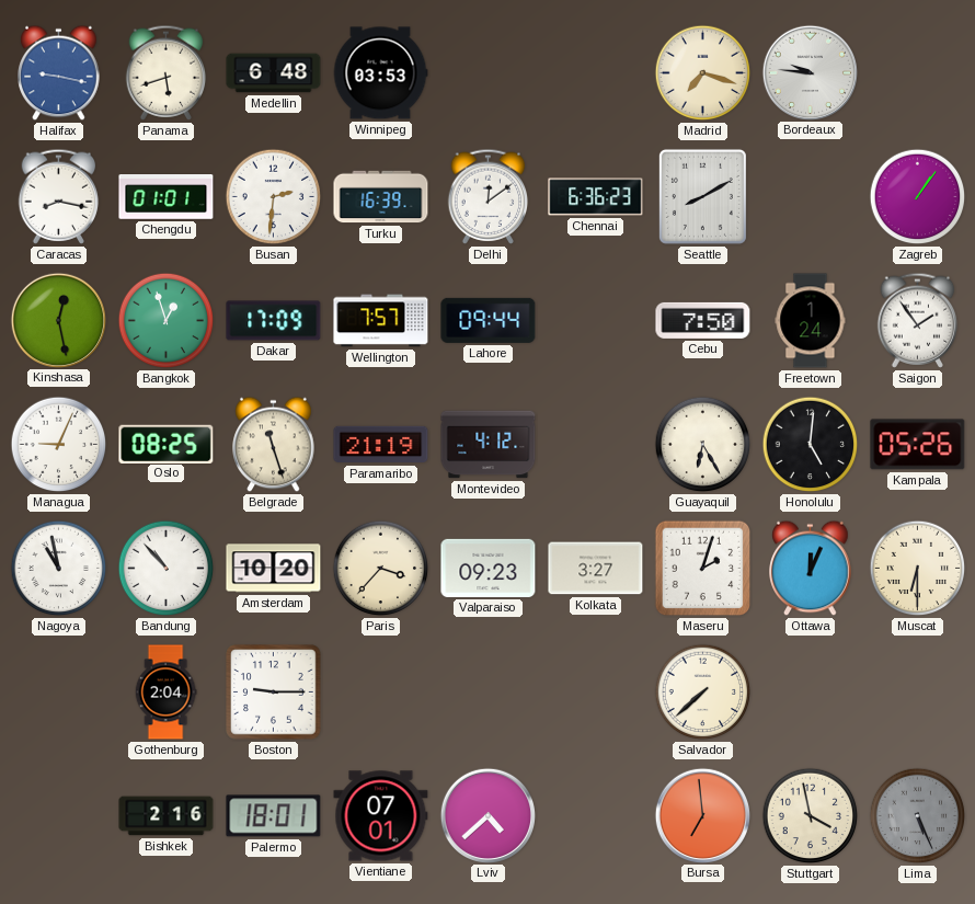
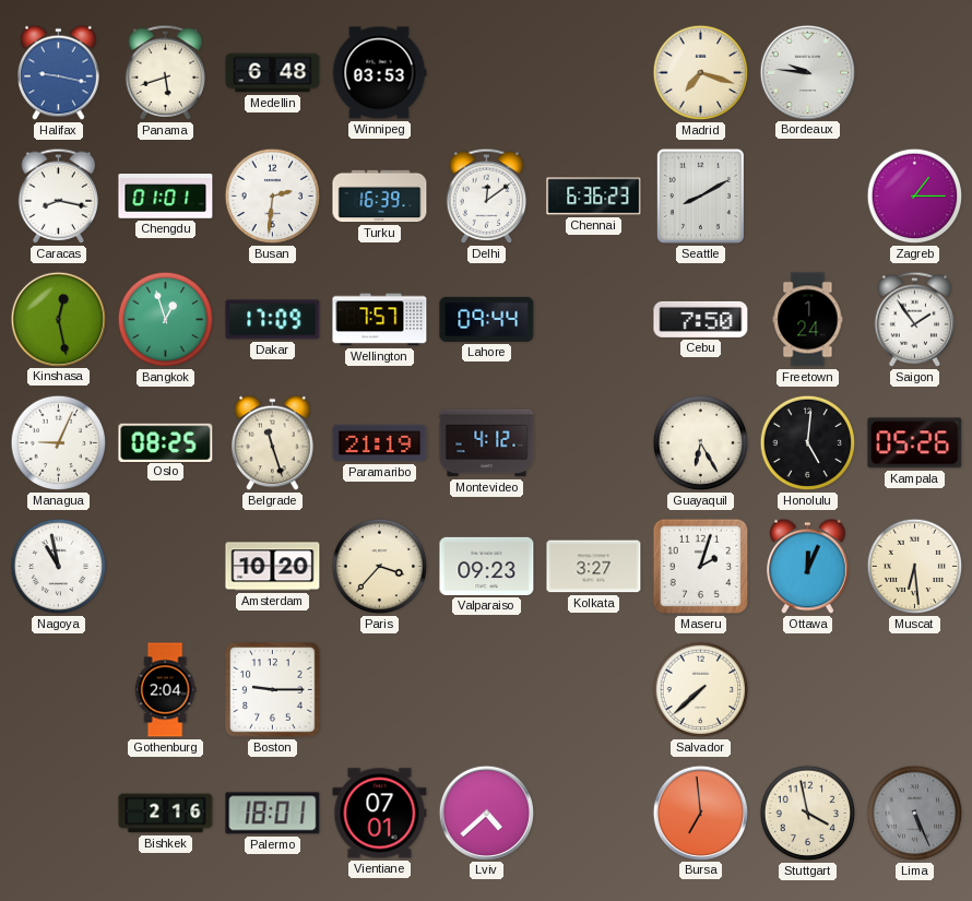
Zagreb: 1:06 -> 1:15
Bandung: 10:53 -> none
Muscat: 6:30 -> 6:29
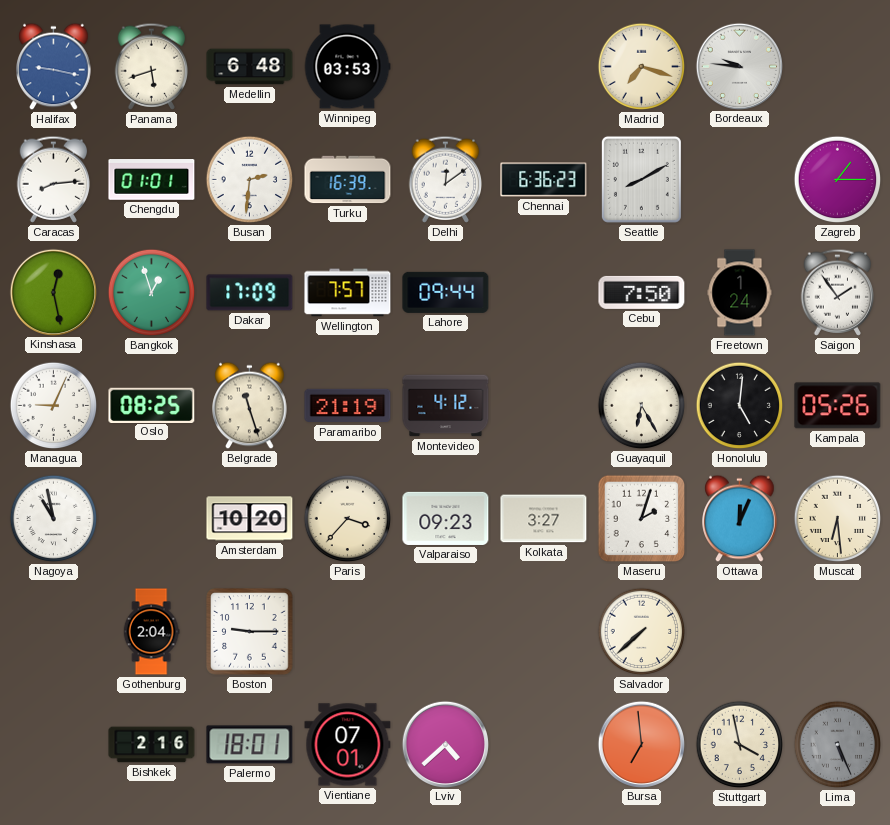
Caracas: 8:17 -> 8:14
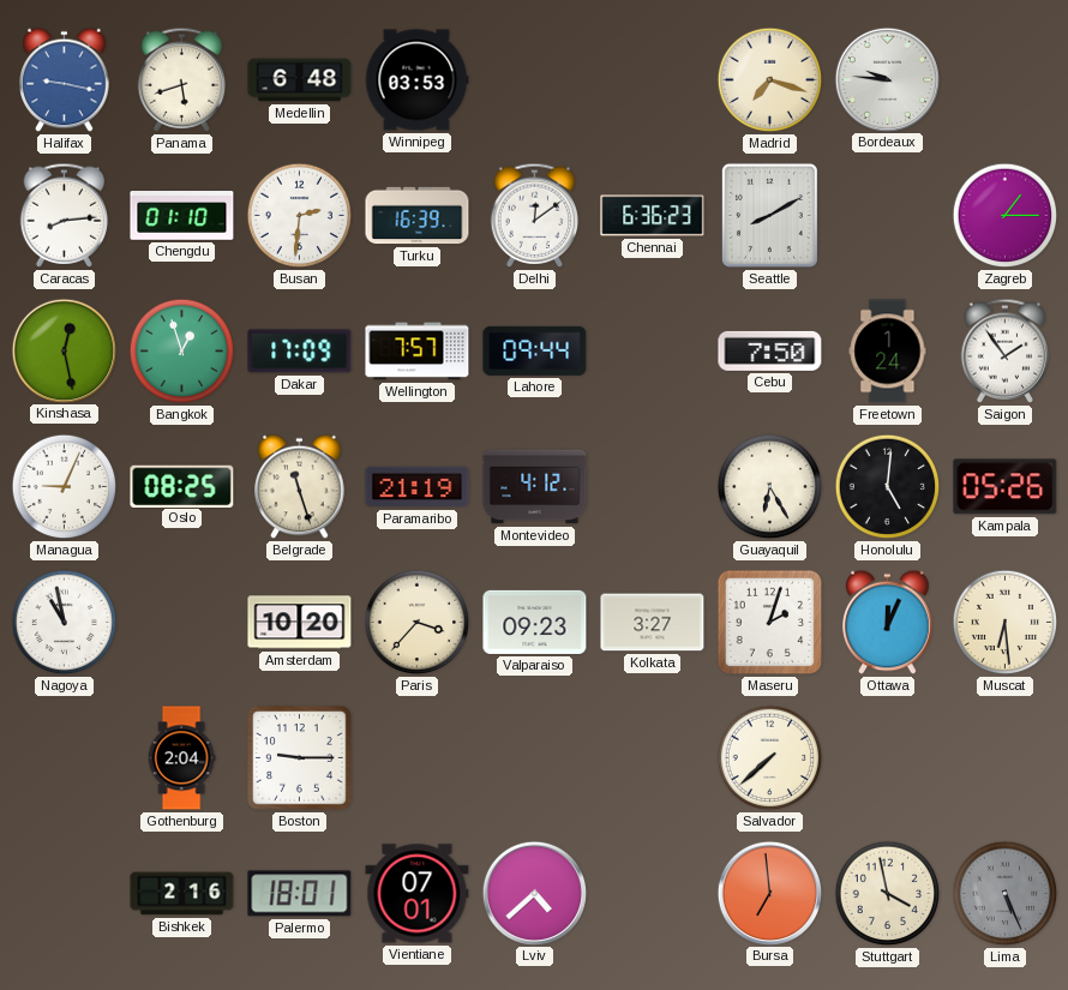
Chengdu: 01:01 -> 01:10
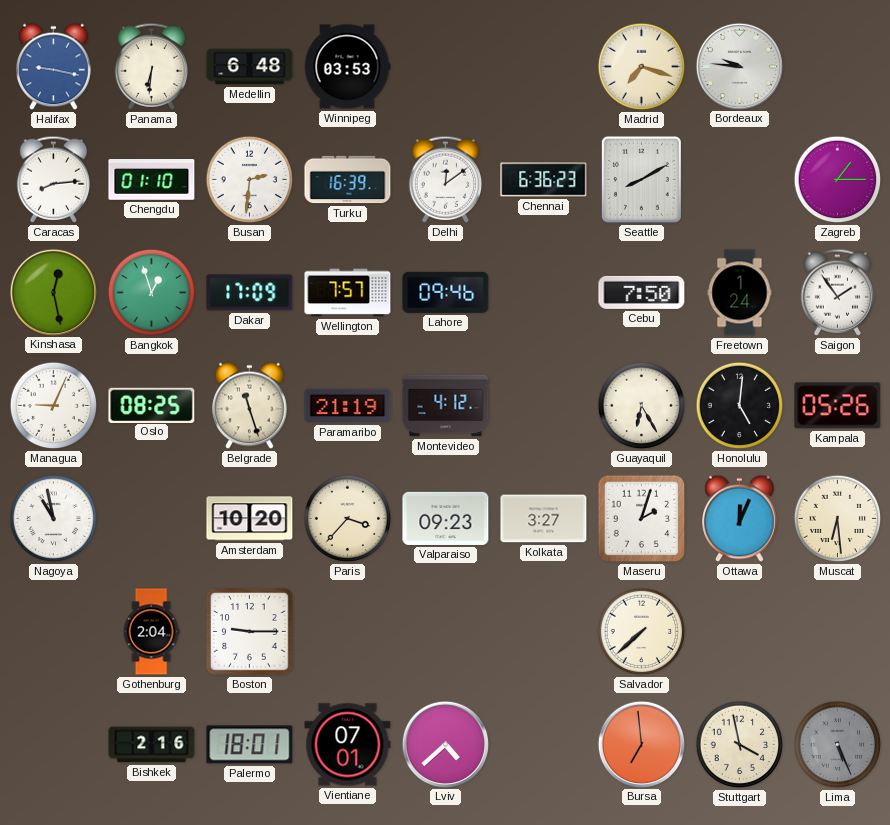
Panama: 5:42 -> 6:31
Lahore: 09:44 -> 09:46
